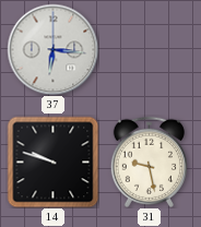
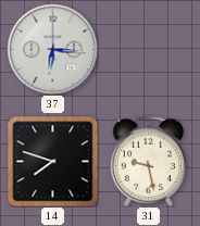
14: 9:48 -> 7:48
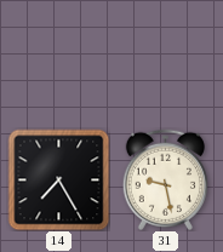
37: 6:16 -> none
14: 7:48 -> 7:25
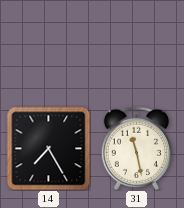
31: 9:28 -> 11:28
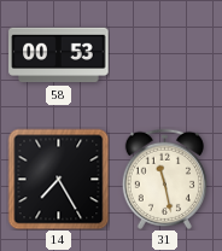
58: none -> 00:53
